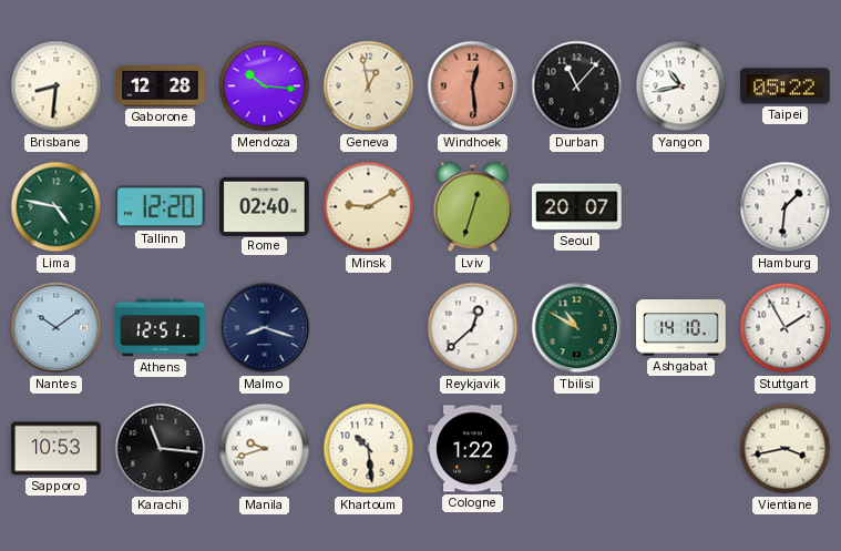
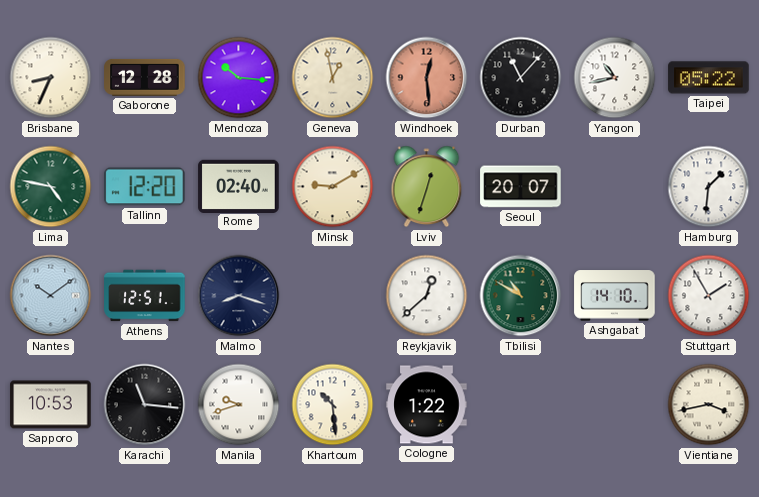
Brisbane: 8:31 -> 8:34
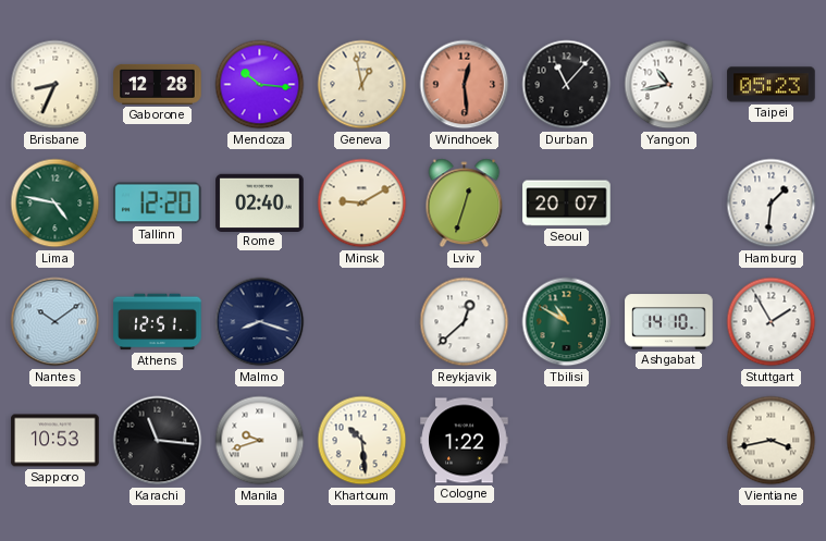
Taipei: 05:22 -> 05:23
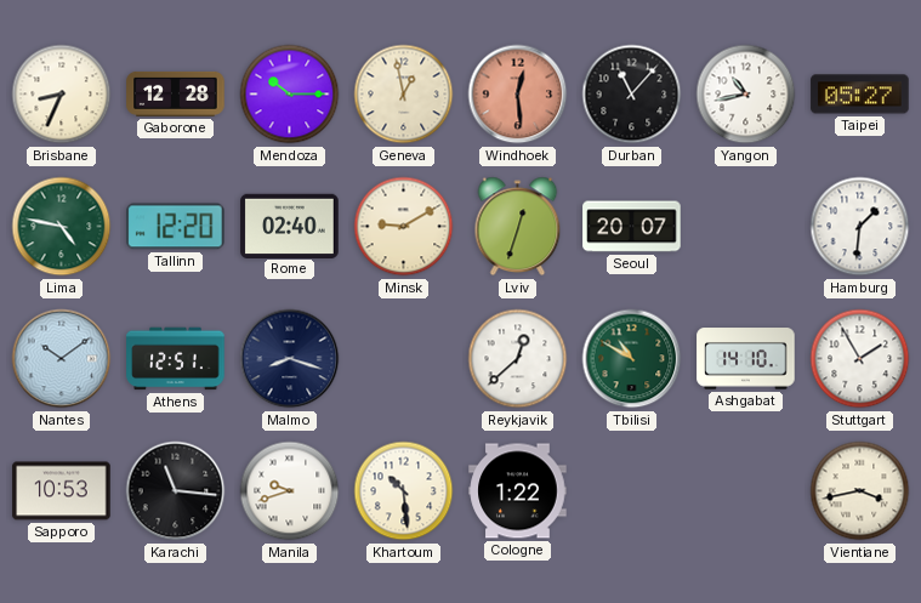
Mendoza: 10:16 -> 10:15
Taipei: 05:23 -> 05:27
